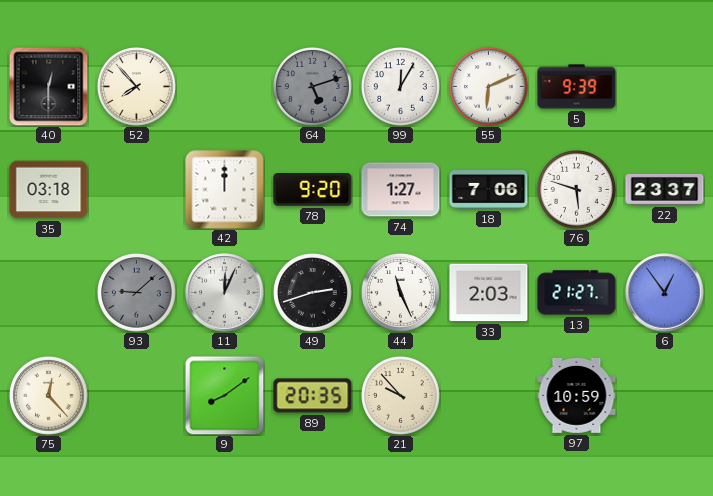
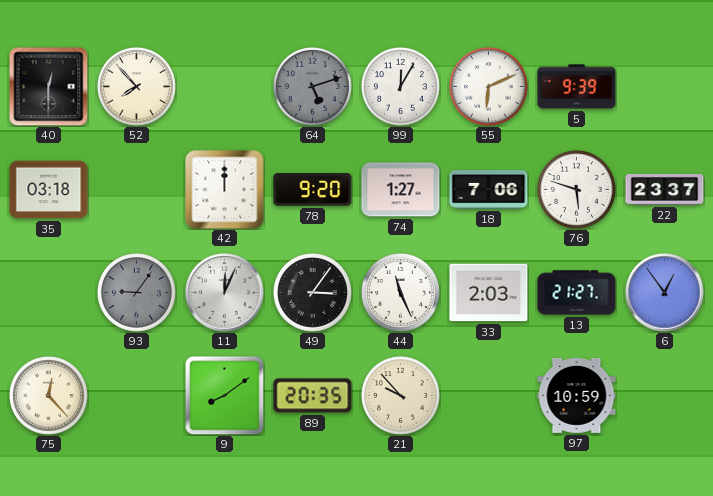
93: 9:08 -> 9:06
49: 2:42 -> 3:06
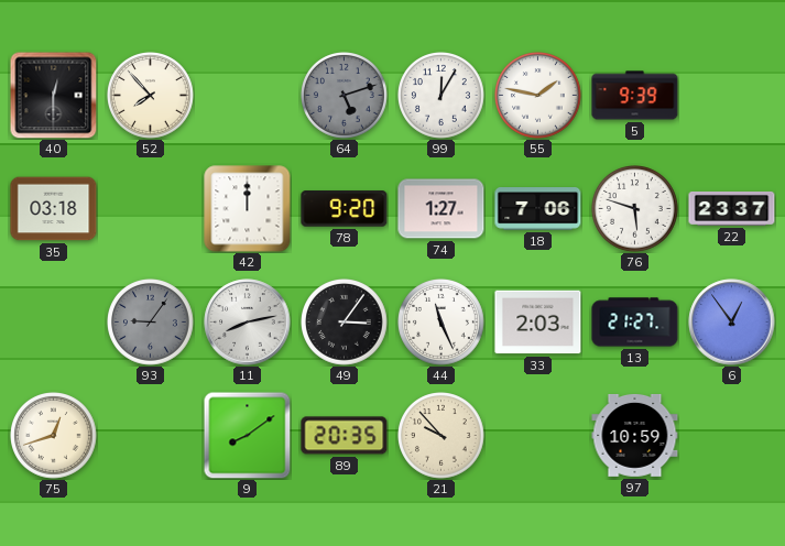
55: 6:11 -> 1:47
11: 12:04 -> 8:13
75: 12:23 -> 12:42
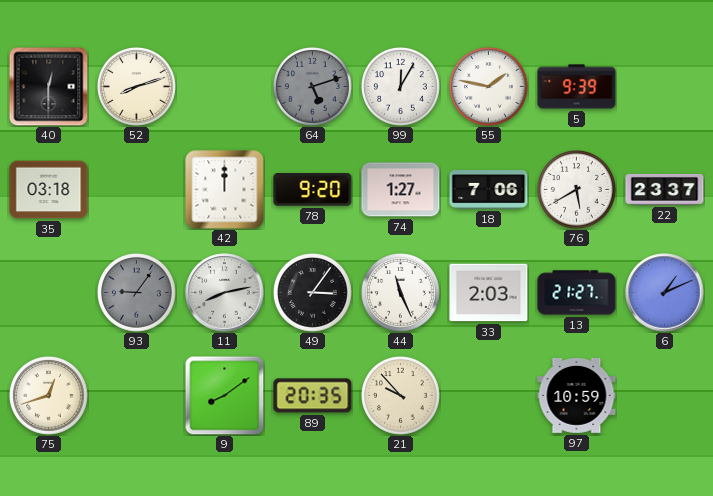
52: 7:53 -> 8:12
76: 5:48 -> 5:40
6: 12:54 -> 1:11
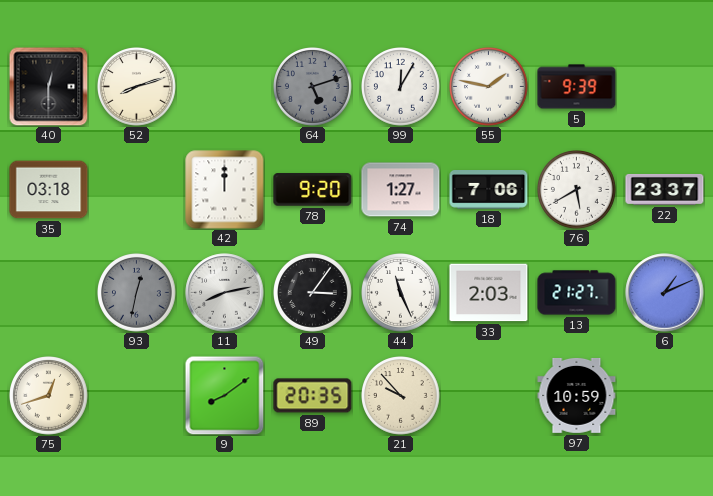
93: 9:06 -> 12:32
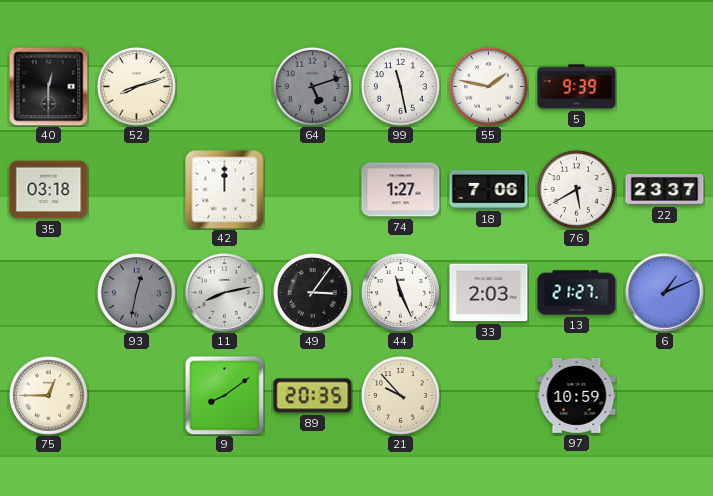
99: 12:05 -> 11:28
78: 9:20 -> none
75: 12:42 -> 12:45
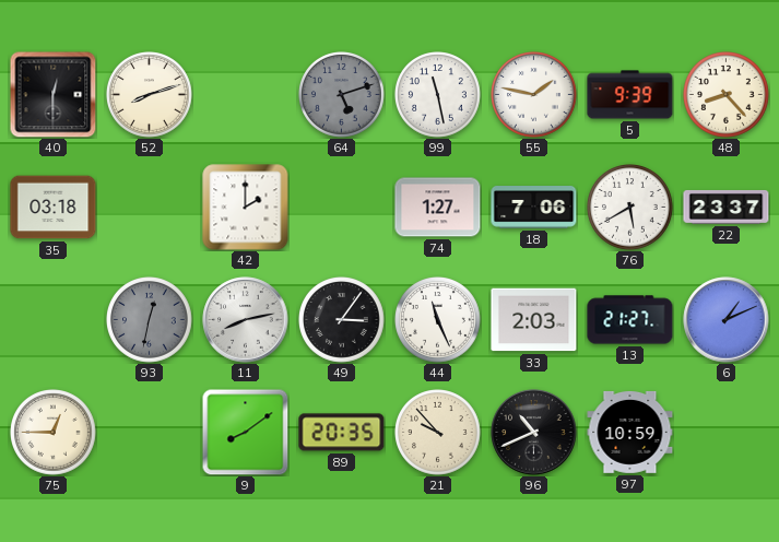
48: none -> 8:23
42: 12:00 -> 2:00
96: none -> 10:41
